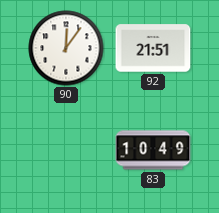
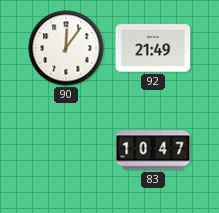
92: 21:51 -> 21:49
83: 10:49 -> 10:47
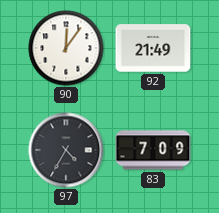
97: none -> 4:35
83: 10:47 -> 7:09
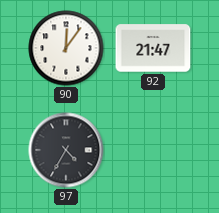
92: 21:49 -> 21:47
83: 7:09 -> none
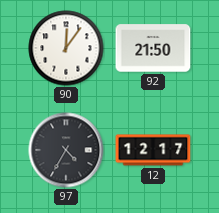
92: 21:47 -> 21:50
12: none -> 12:17
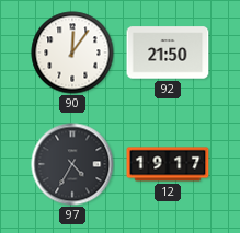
12: 12:17 -> 19:17
